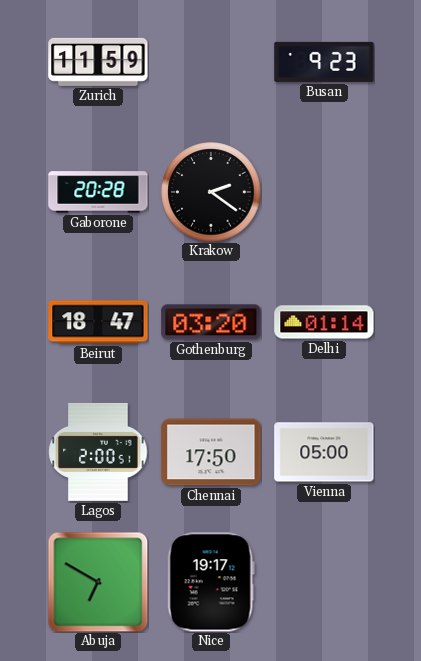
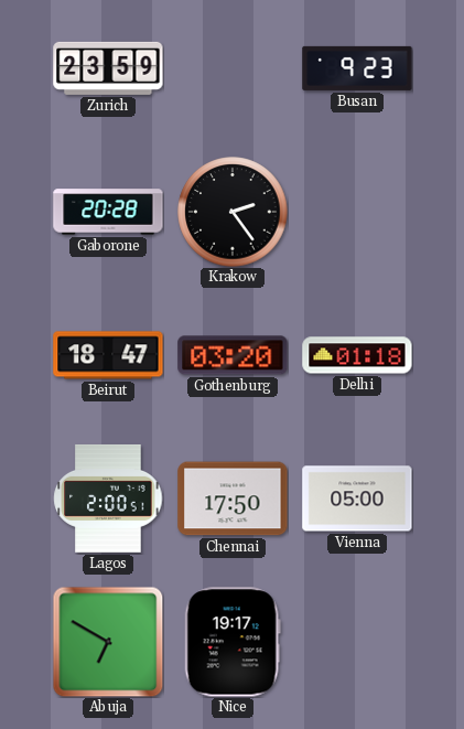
Zurich: 11:59 -> 23:59
Krakow: 2:21 -> 2:24
Delhi: 01:14 -> 01:18
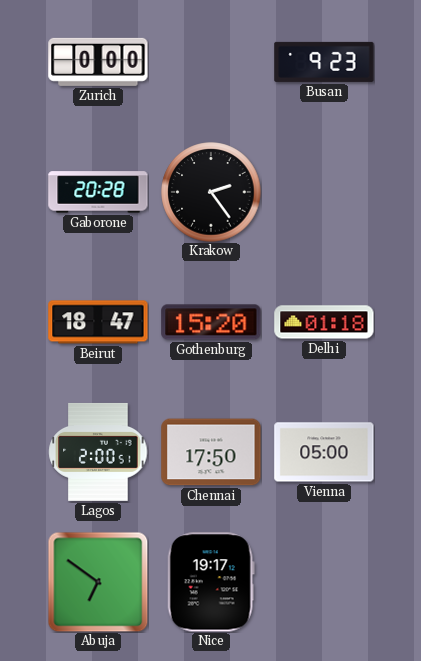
Zurich: 23:59 -> 0:00
Gothenburg: 03:20 -> 15:20
Abuja: 6:50 -> 6:51
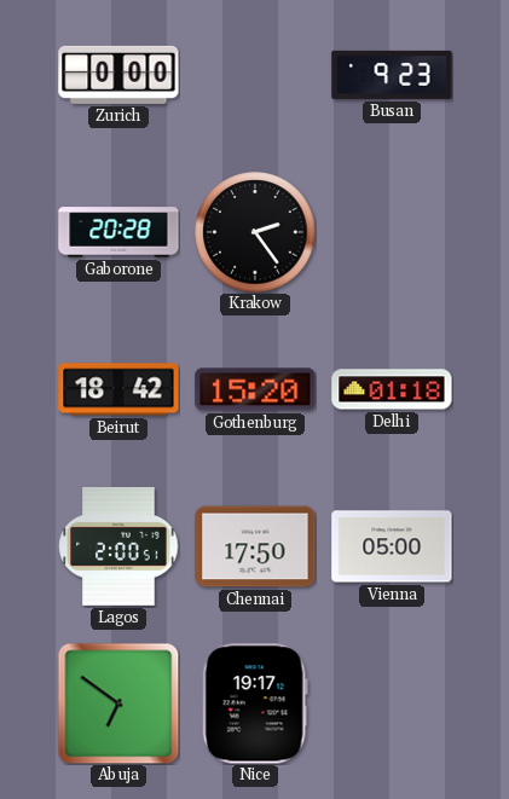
Beirut: 18:47 -> 18:42
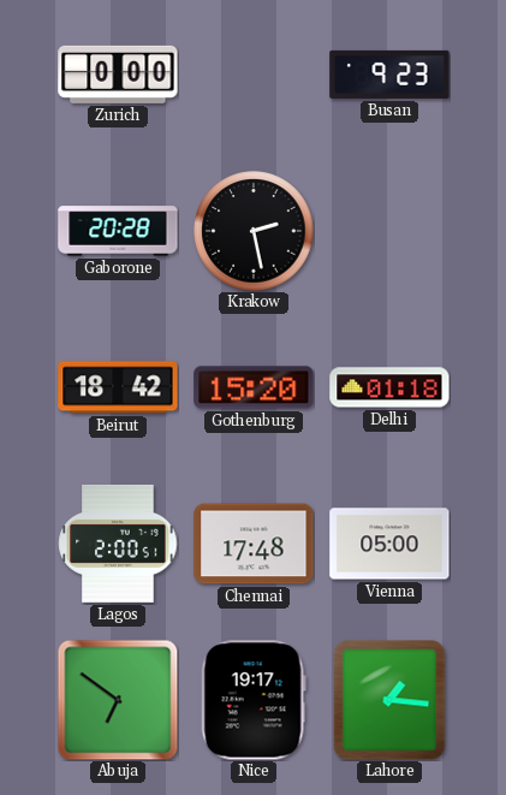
Krakow: 2:24 -> 2:28
Chennai: 17:50 -> 17:48
Lahore: none -> 1:16
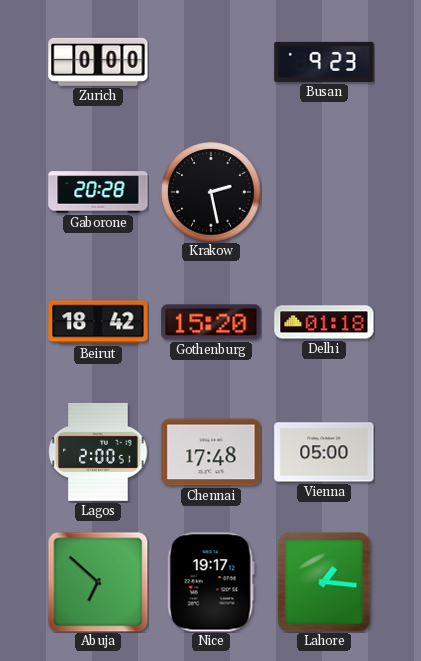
Abuja: 6:51 -> 6:52
